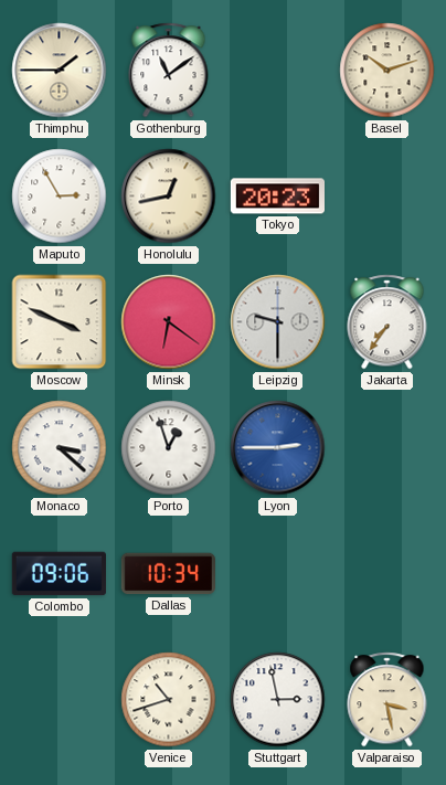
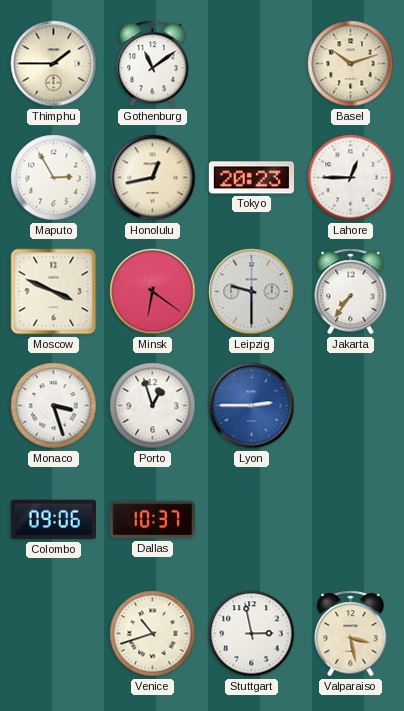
Lahore: none -> 12:45
Monaco: 3:22 -> 3:27
Dallas: 10:34 -> 10:37
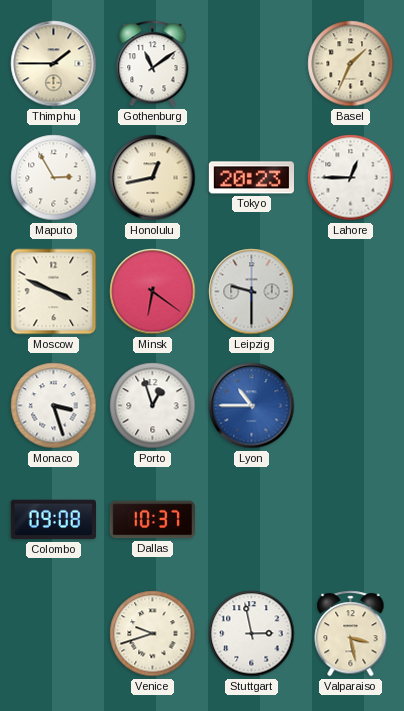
Basel: 10:12 -> 1:34
Jakarta: 7:36 -> none
Lyon: 2:45 -> 10:45
Colombo: 09:06 -> 09:08
Venice: 10:42 -> 9:42
